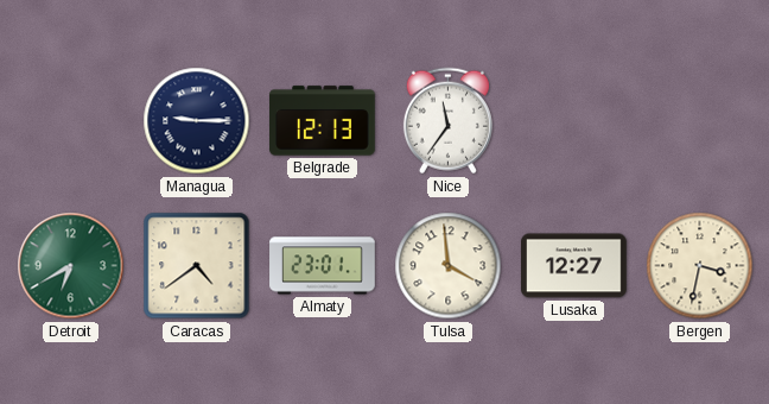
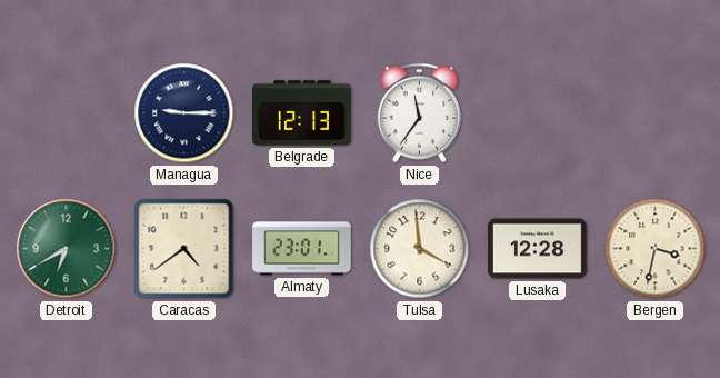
Lusaka: 12:27 -> 12:28
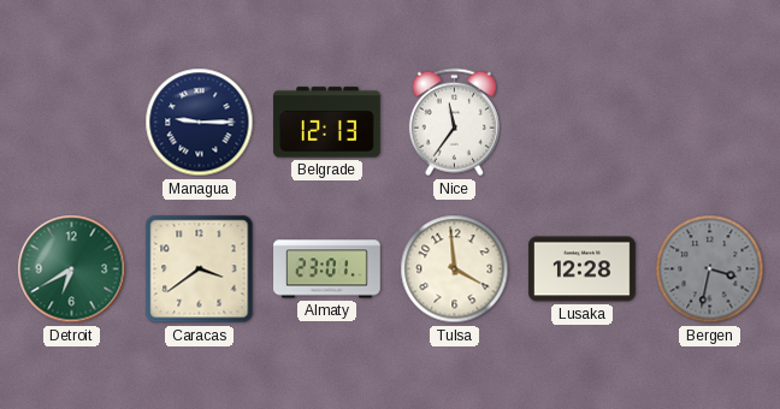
Caracas: 4:39 -> 3:39
Bergen dial: cream -> grey
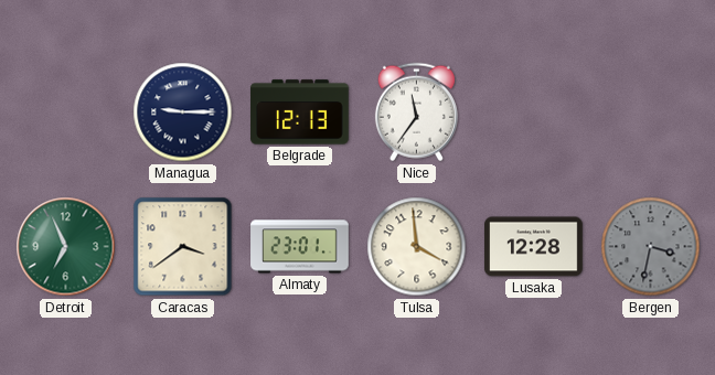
Detroit: 6:40 -> 6:56
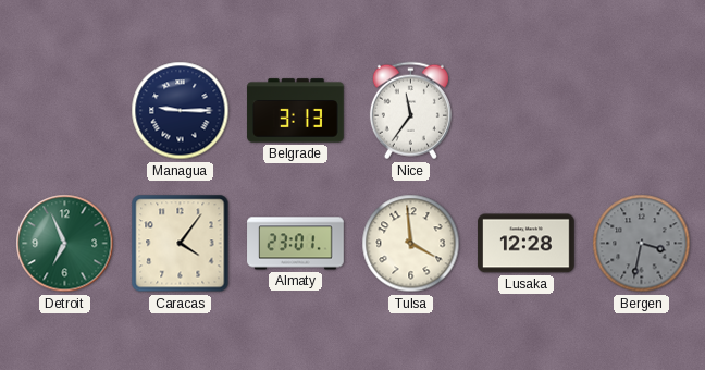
Belgrade: 12:13 -> 3:13
Caracas: 3:39 -> 4:06
